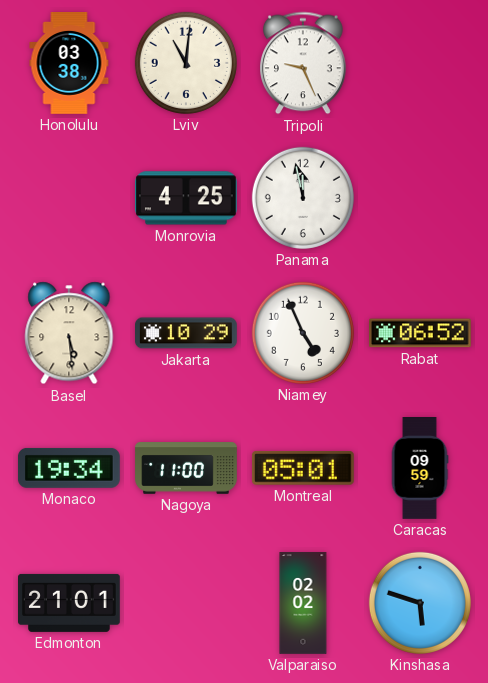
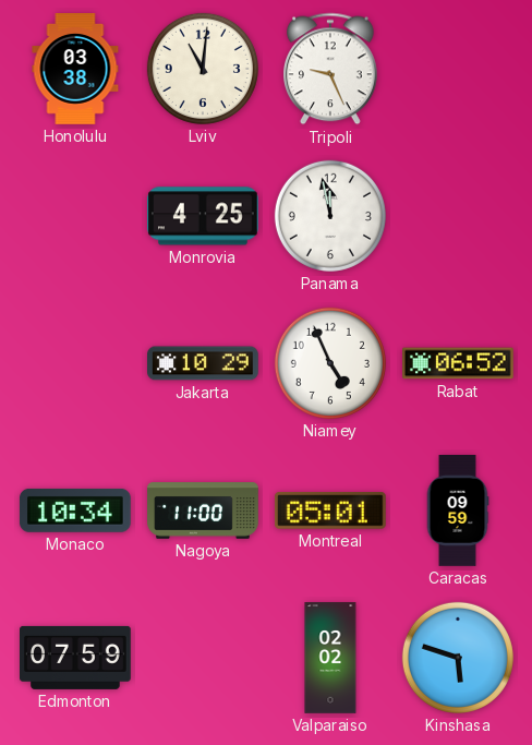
Basel: 5:29 -> none
Monaco: 19:34 -> 10:34
Edmonton: 21:01 -> 07:59
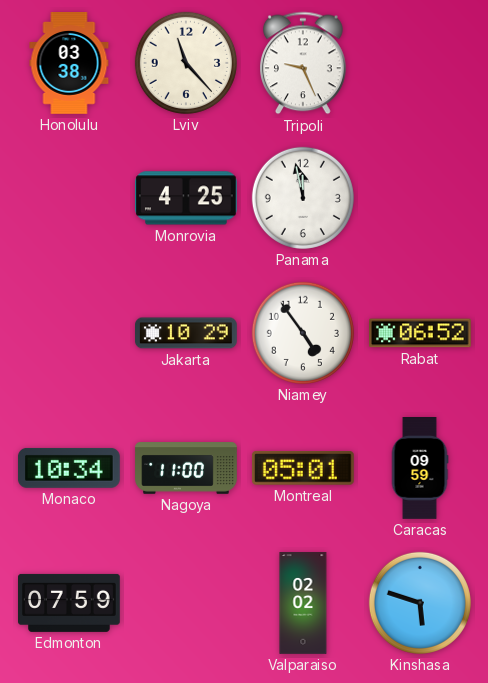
Lviv: 11:01 -> 11:23
Niamey: 4:56 -> 4:54
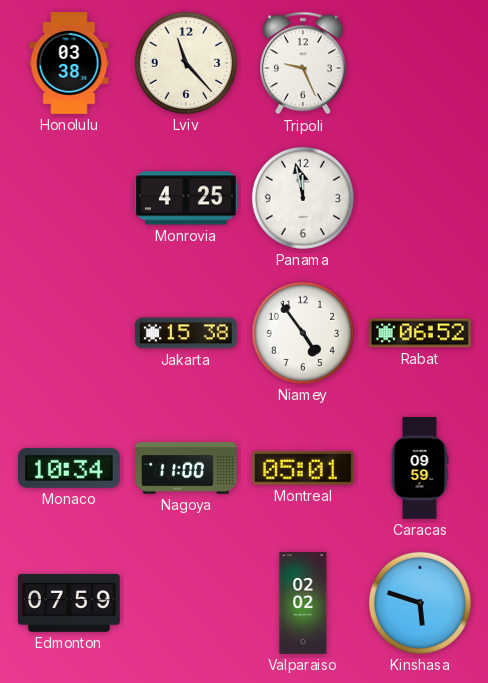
Jakarta: 10:29 -> 15:38
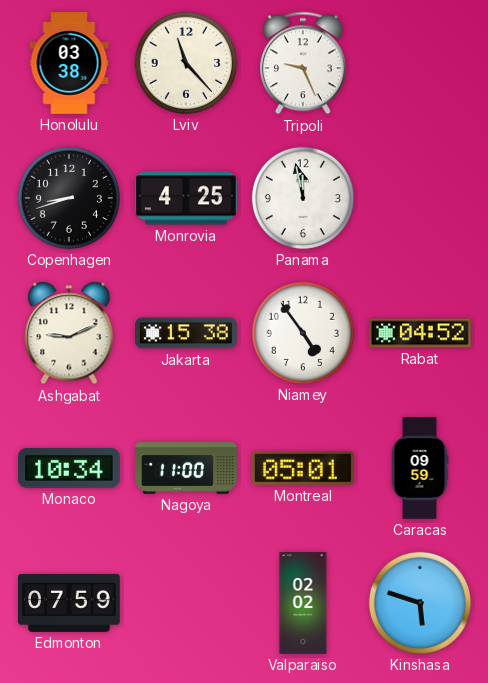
Copenhagen: none -> 8:42
Ashgabat: none -> 9:11
Rabat: 06:52 -> 04:52
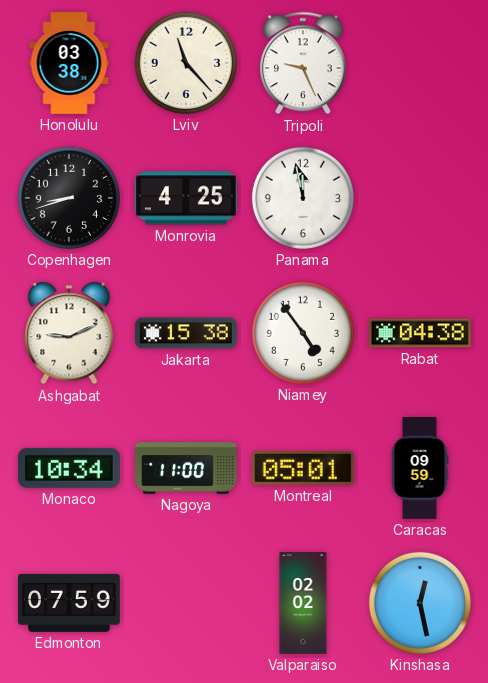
Rabat: 04:52 -> 04:38
Kinshasa: 5:48 -> 12:28
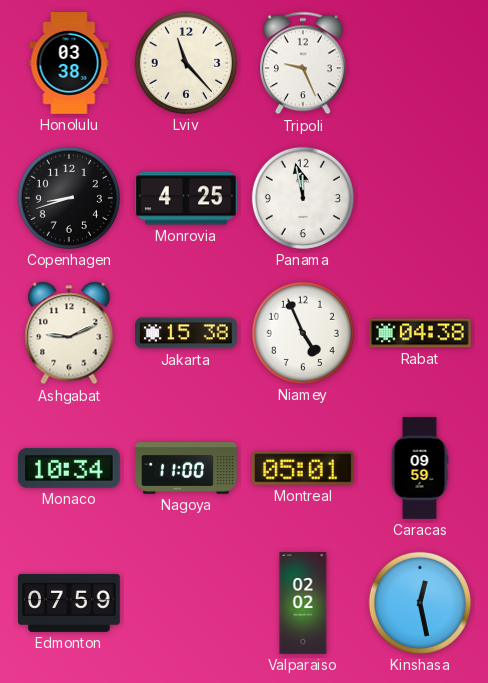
Niamey: 4:54 -> 4:56
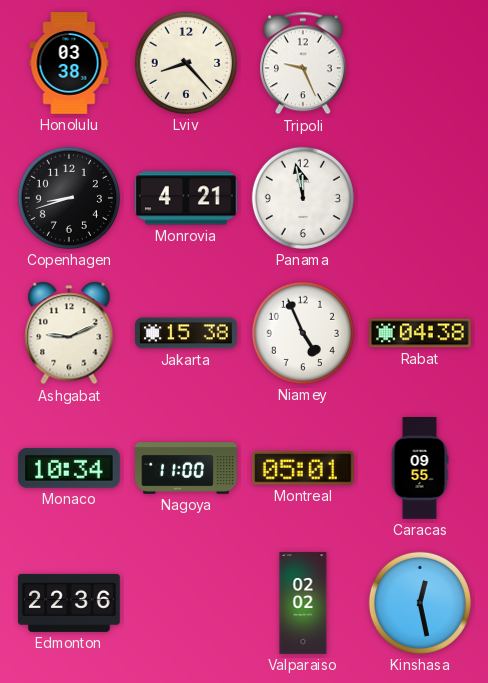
Lviv: 11:23 -> 8:23
Monrovia: 4:25 -> 4:21
Caracas: 09:59 -> 09:55
Edmonton: 07:59 -> 22:36
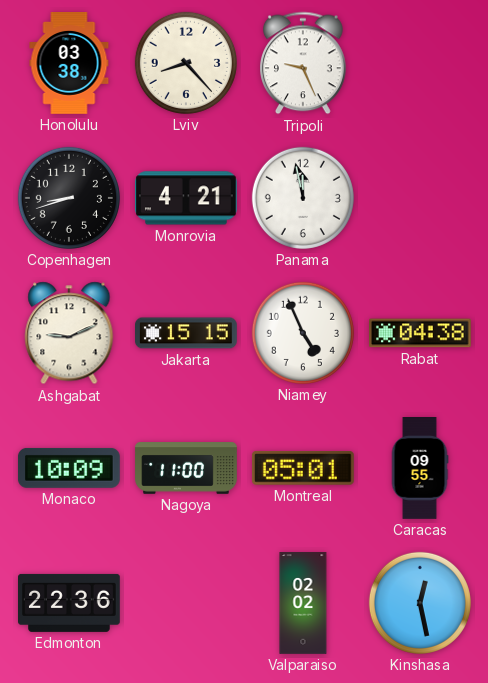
Jakarta: 15:38 -> 15:15
Monaco: 10:34 -> 10:09
